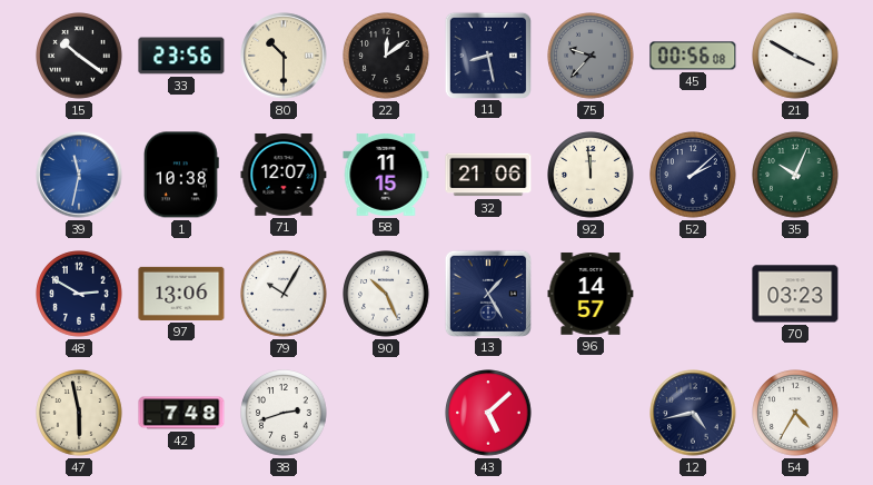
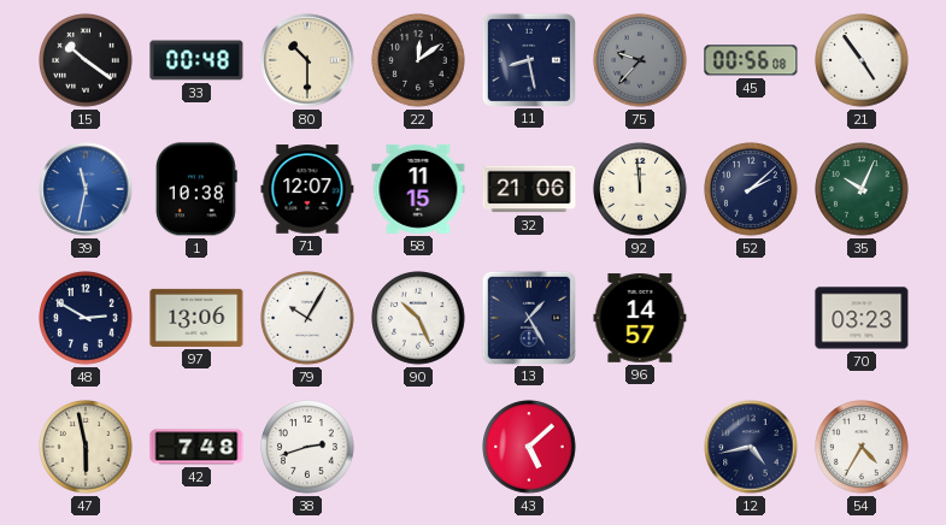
33: 23:56 -> 00:48
21: 3:50 -> 4:54
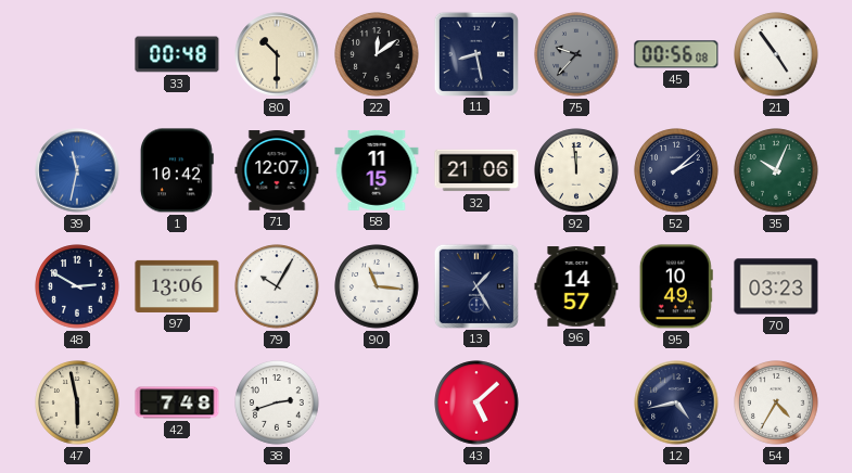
15: 10:21 -> none
1: 10:38 -> 10:42
90: 10:26 -> 11:16
95: none -> 10:49
